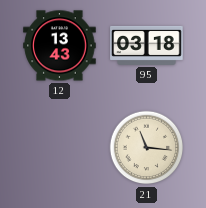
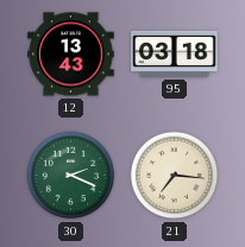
30: none -> 2:19
21: 11:16 -> 7:16
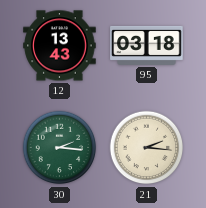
30: 2:19 -> 2:16
21: 7:16 -> 2:16
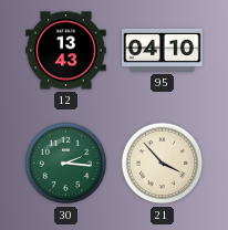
95: 03:18 -> 04:10
21: 2:16 -> 3:53
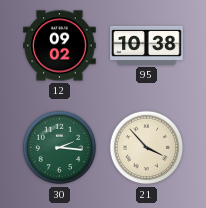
12: 13:43 -> 09:02
95: 04:10 -> 10:38
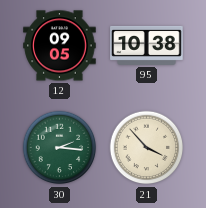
12: 09:02 -> 09:05
